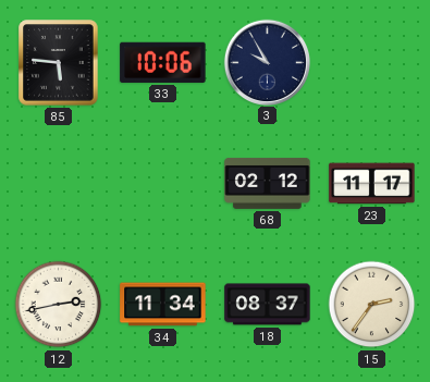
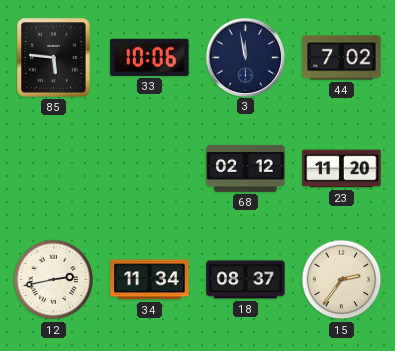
3: 9:55 -> 11:58
44: none -> 7:02
23: 11:17 -> 11:20
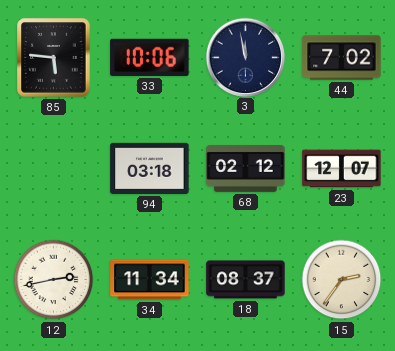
94: none -> 03:18
23: 11:20 -> 12:07
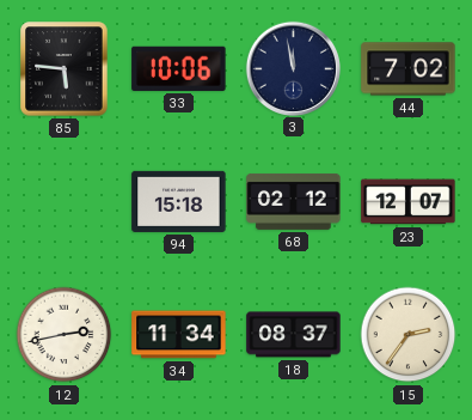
94: 03:18 -> 15:18
